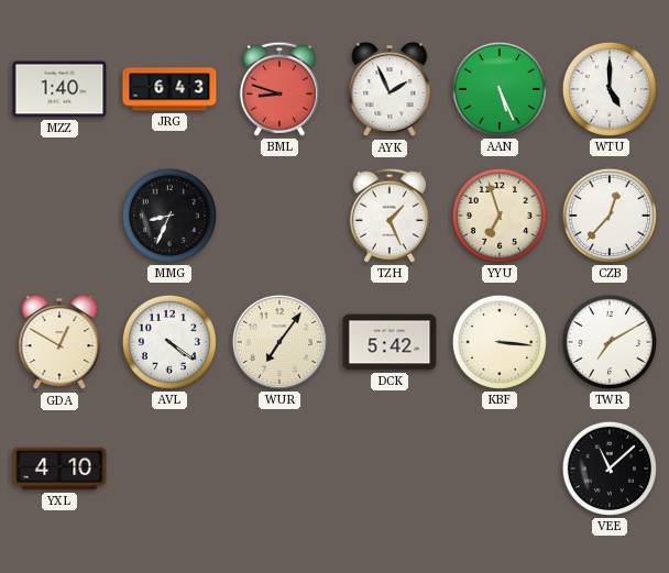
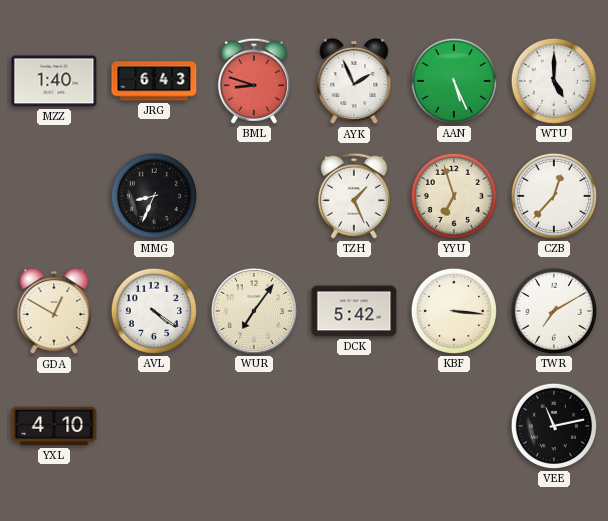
VEE: 11:08 -> 11:13
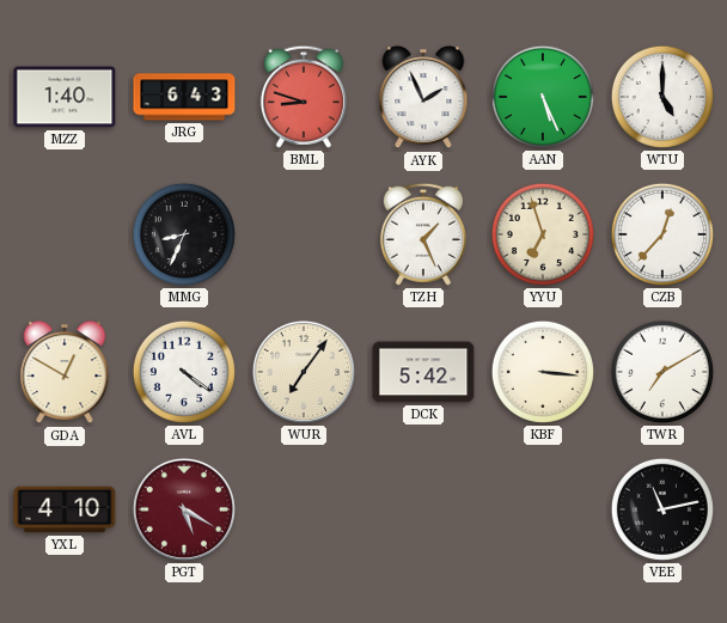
PGT: none -> 5:20
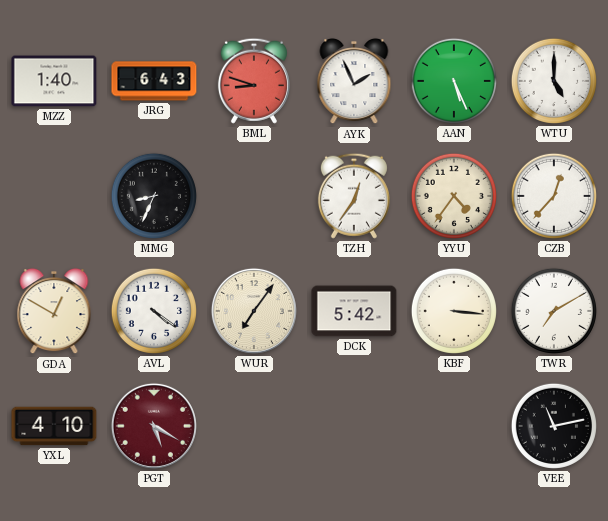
TZH: 1:26 -> 12:36
YYU: 6:57 -> 4:36
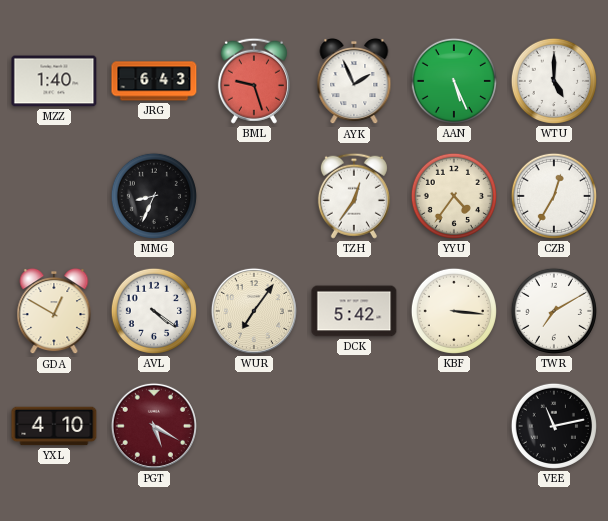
BML: 8:48 -> 9:27
CZB: 12:37 -> 12:35
